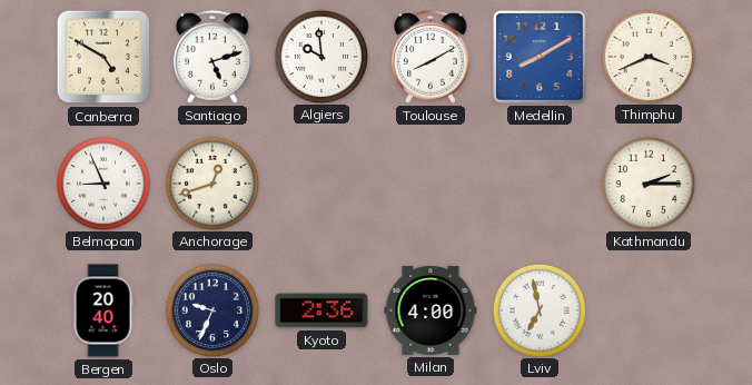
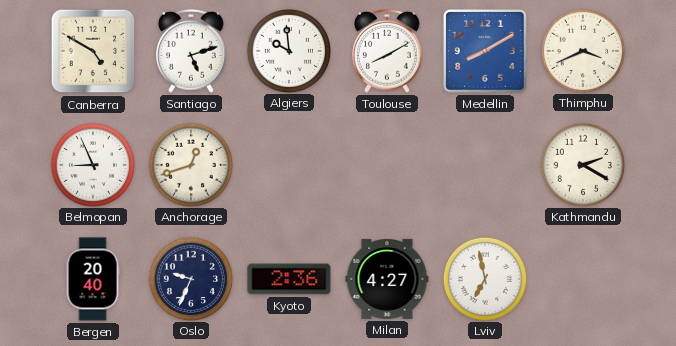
Kathmandu: 2:15 -> 2:20
Milan: 4:00 -> 4:27
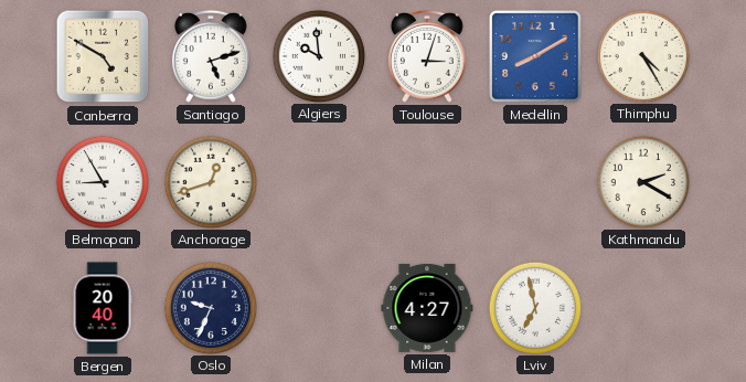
Toulouse: 8:10 -> 3:03
Thimphu: 3:41 -> 4:25
Belmopan: 8:56 -> 8:55
Kyoto: 2:36 -> none
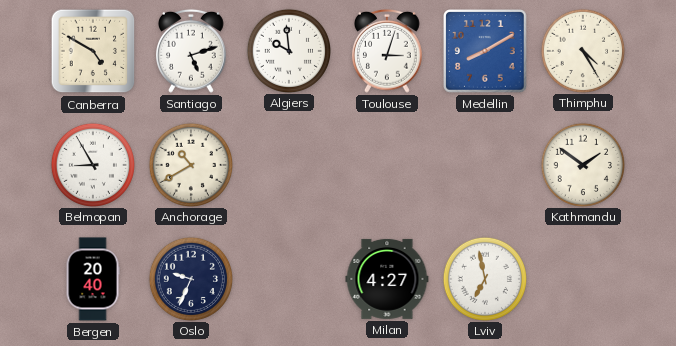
Anchorage: 12:42 -> 10:40
Kathmandu: 2:20 -> 1:51
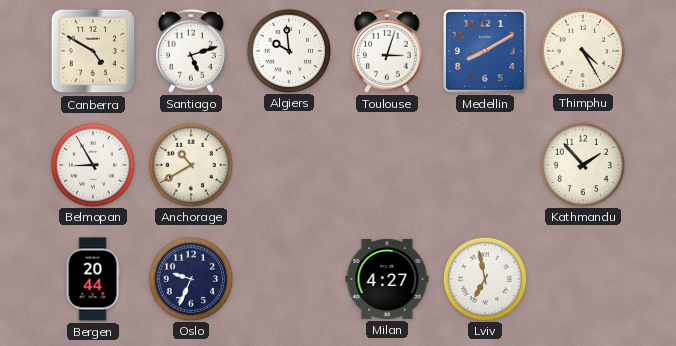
Kathmandu: 1:51 -> 1:53
Bergen: 20:40 -> 20:44
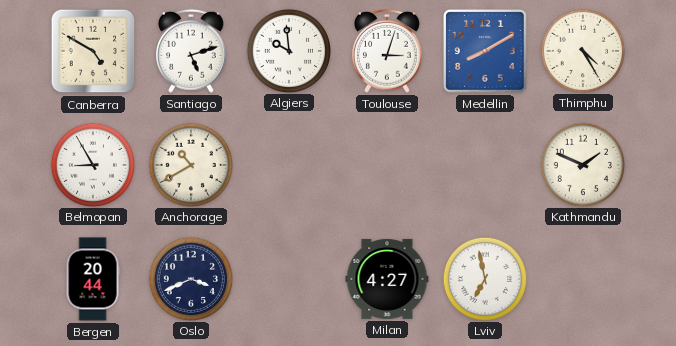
Kathmandu: 1:53 -> 1:49
Oslo: 9:34 -> 3:41
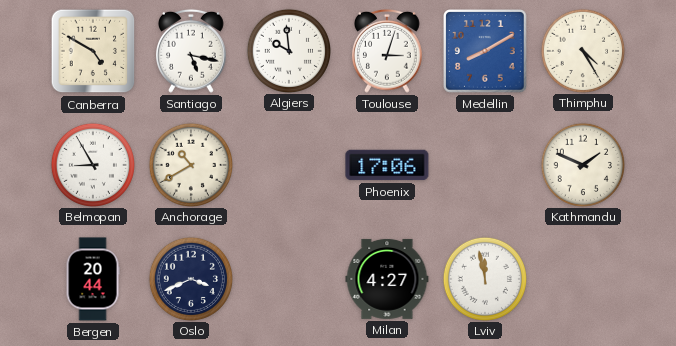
Santiago: 5:12 -> 5:17
Phoenix: none -> 17:06
Lviv: 6:58 -> 11:58
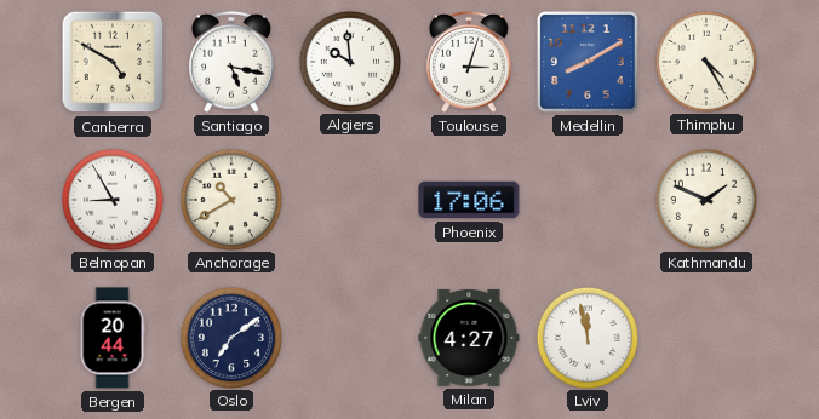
Oslo: 3:41 -> 7:09
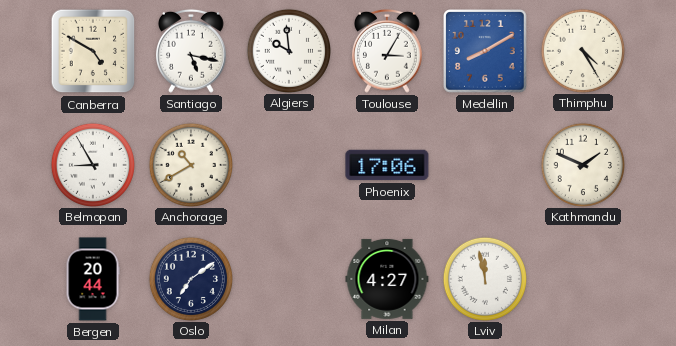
Toulouse: 3:03 -> 3:05
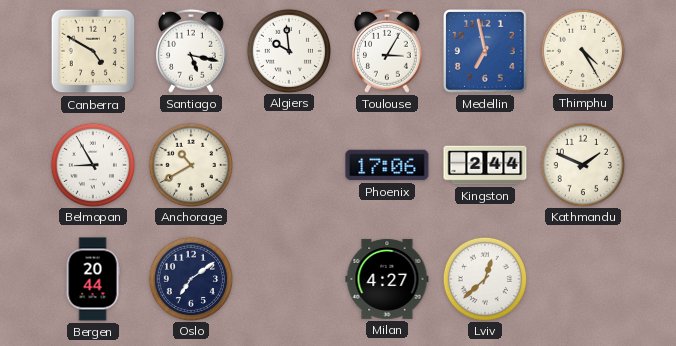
Medellin: 8:10 -> 6:58
Kingston: none -> 2:44
Lviv: 11:58 -> 12:38
